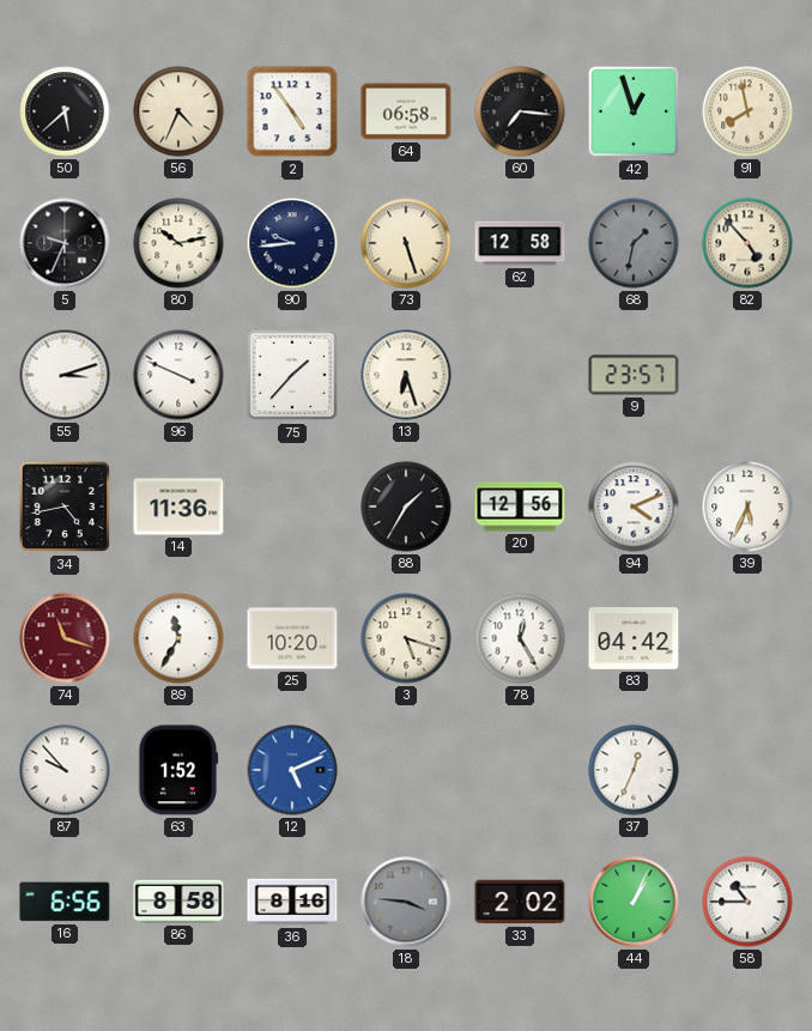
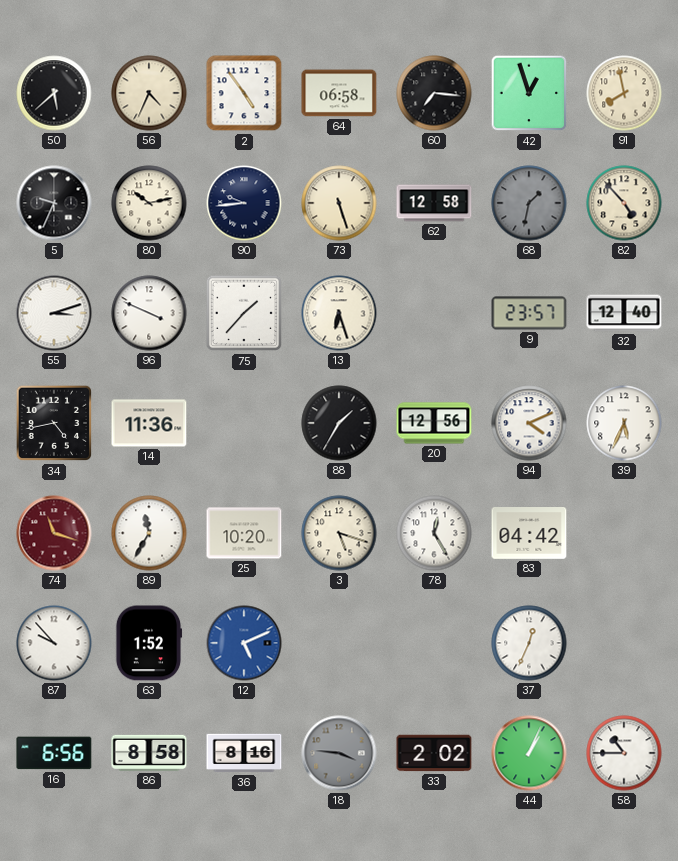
32: none -> 12:40
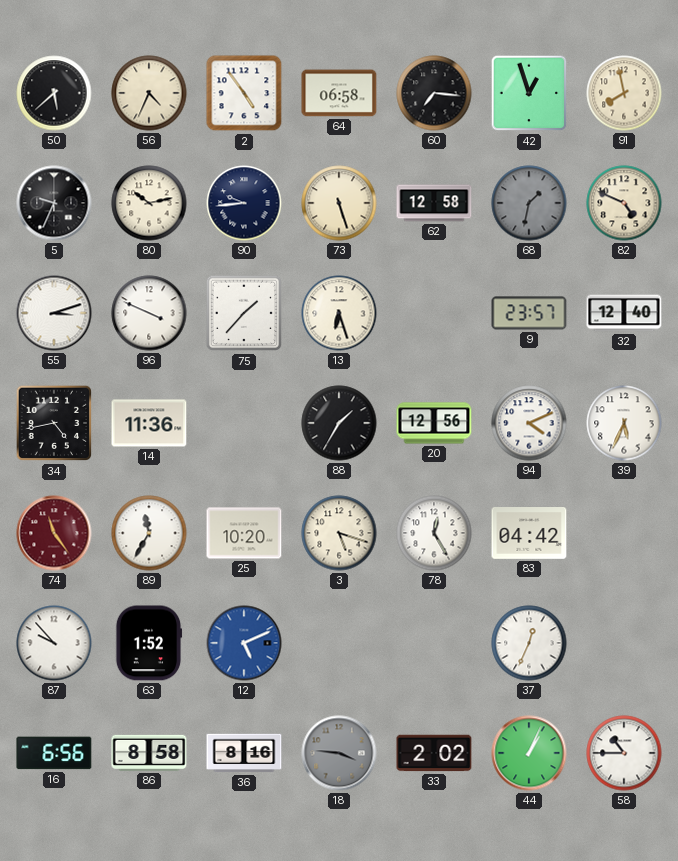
82: 4:53 -> 4:49
74: 11:18 -> 11:24
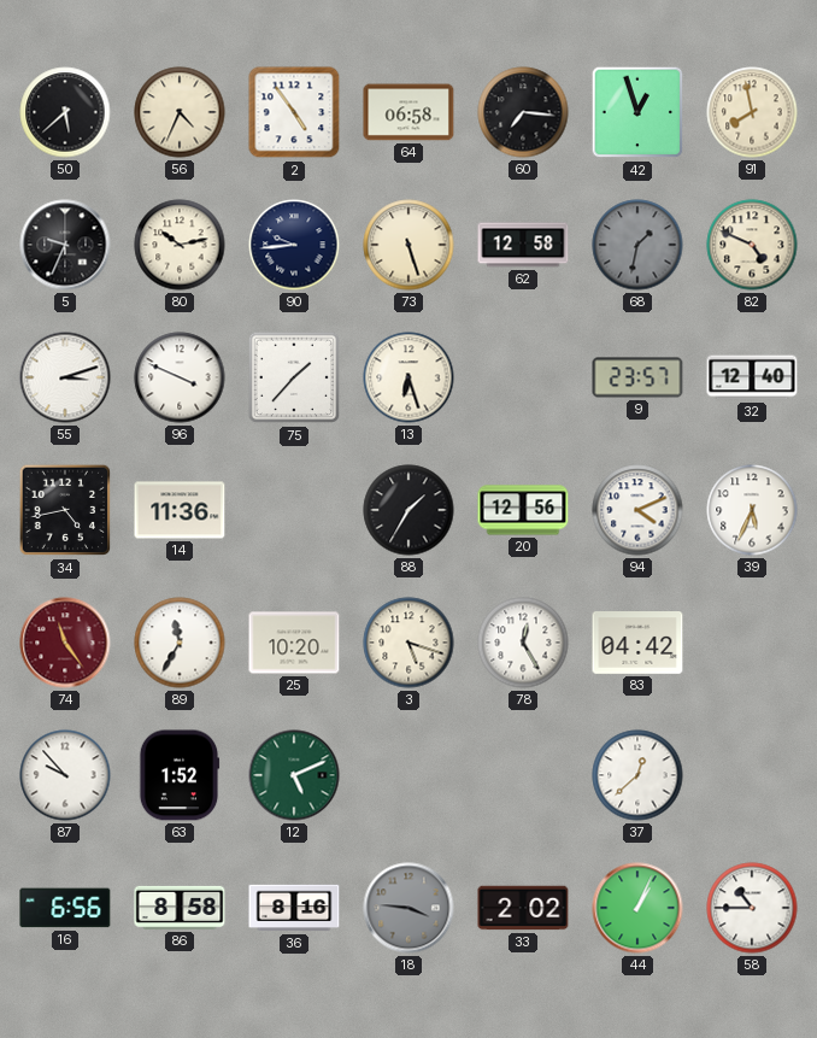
12 dial: blue -> green
37: 12:34 -> 12:38
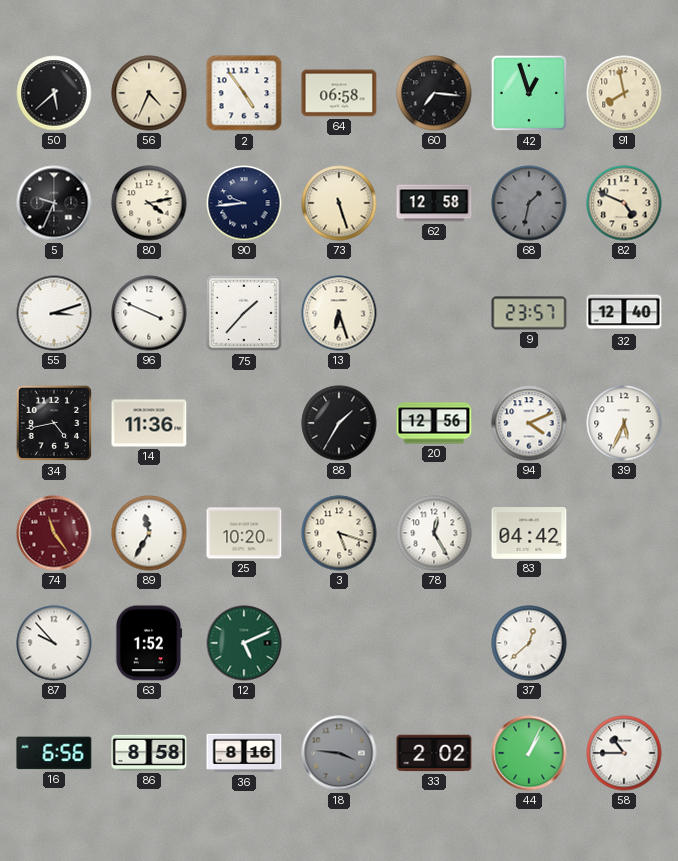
80: 10:13 -> 4:13
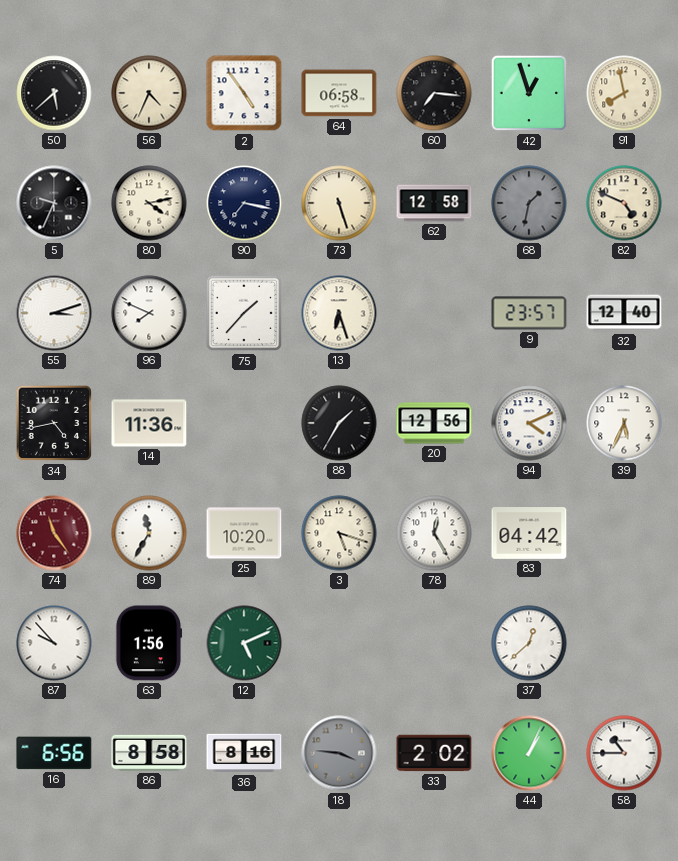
90: 9:44 -> 7:17
96: 3:49 -> 7:49
63: 1:52 -> 1:56
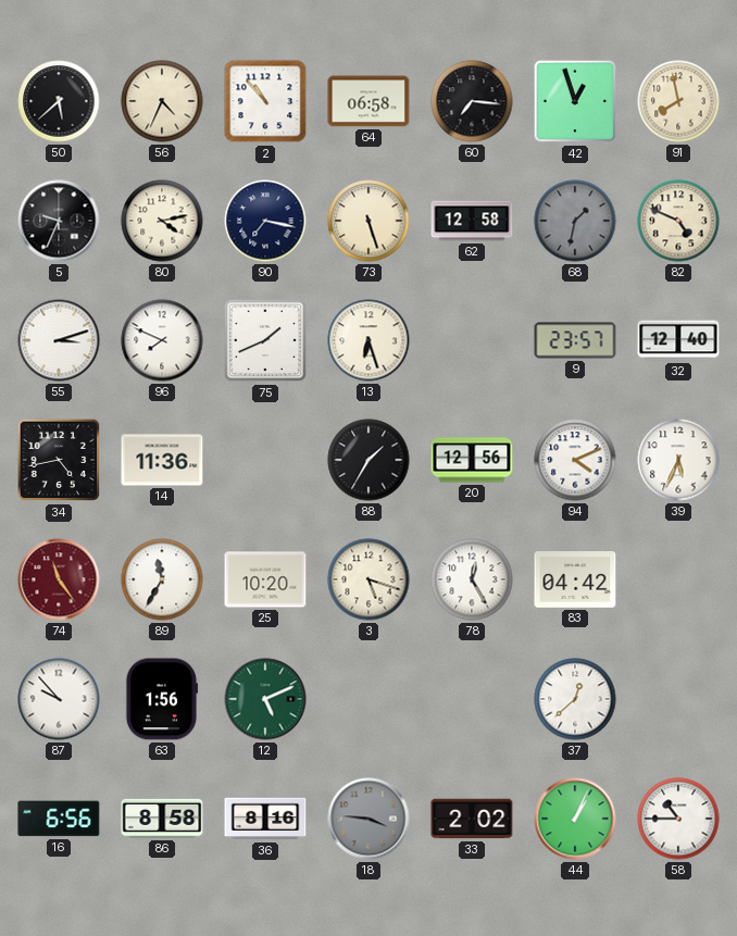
2: 4:54 -> 10:53
75: 1:37 -> 1:41
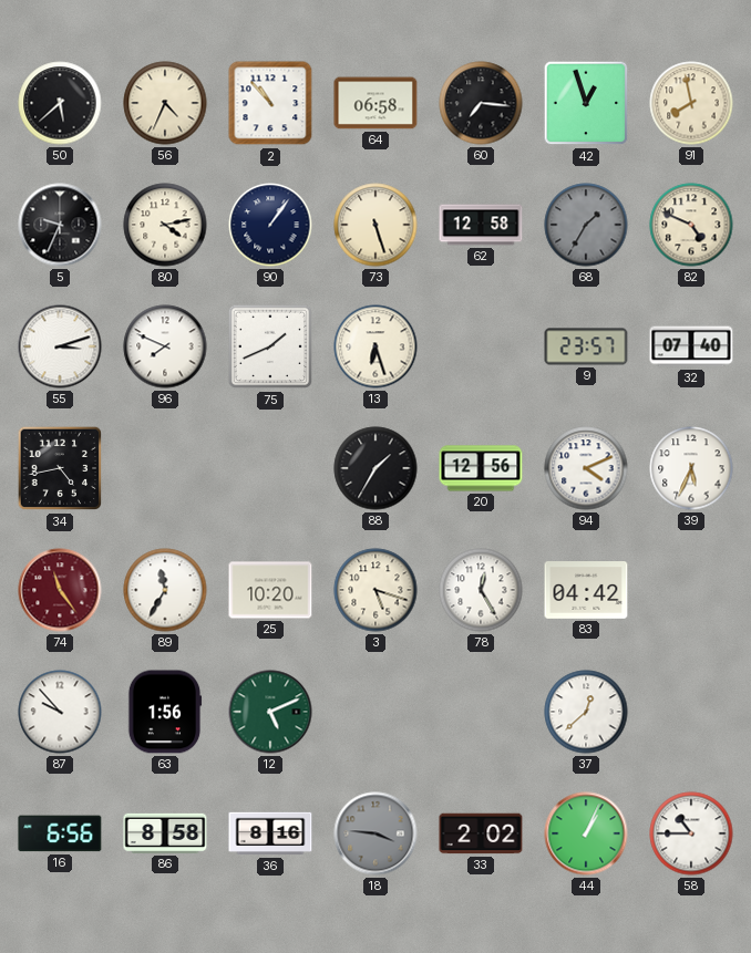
90: 7:17 -> 1:06
68: 1:32 -> 1:35
32: 12:40 -> 07:40
14: 11:36 -> none
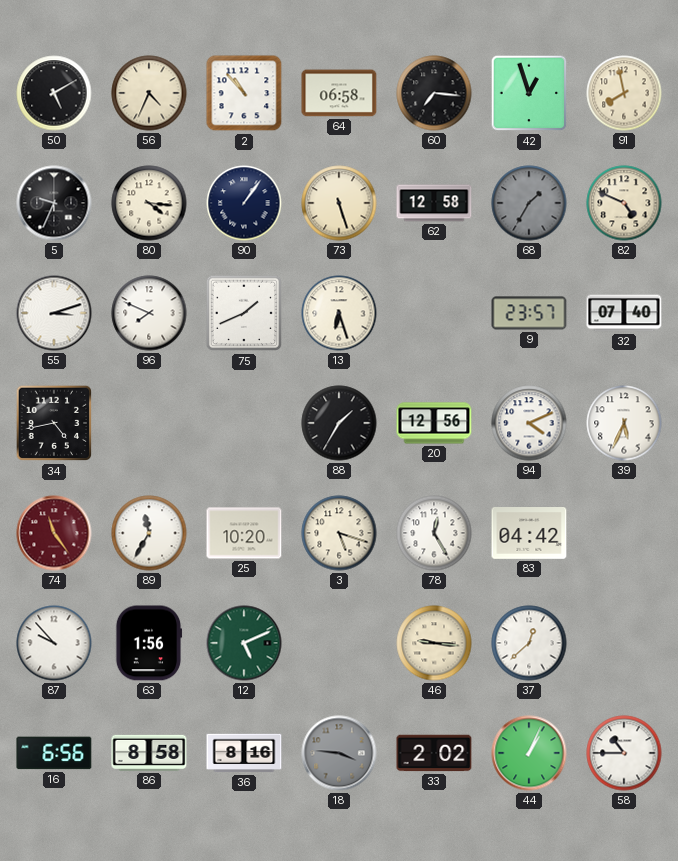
50: 5:38 -> 5:10
80: 4:13 -> 4:16
46: none -> 9:16
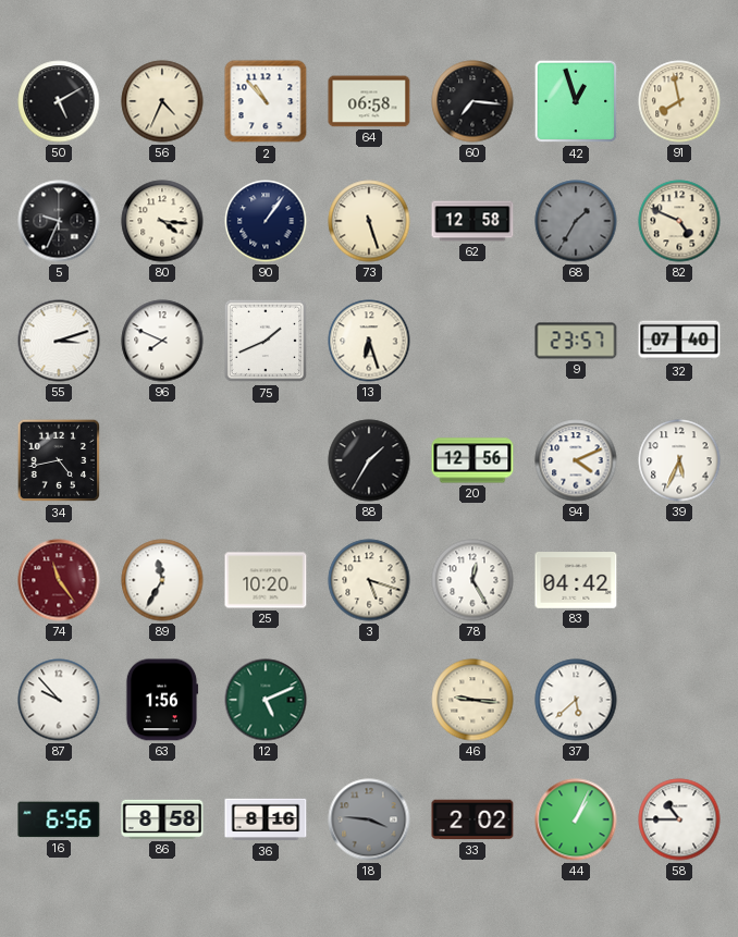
37: 12:38 -> 5:38
